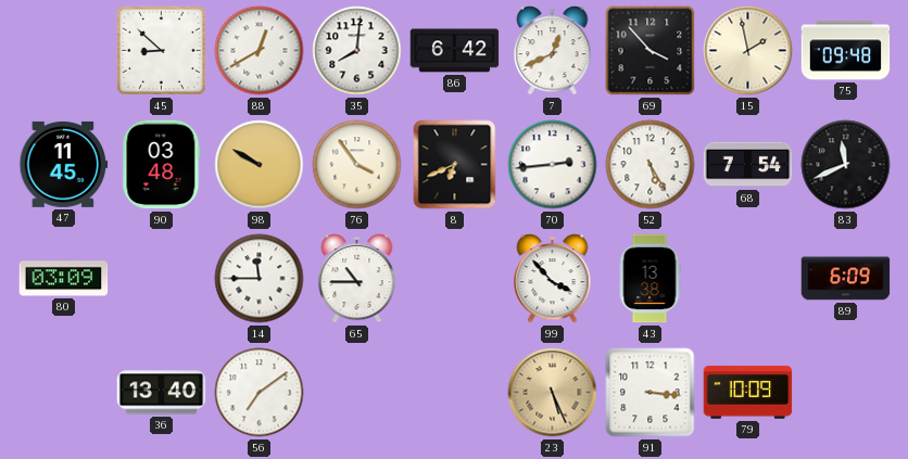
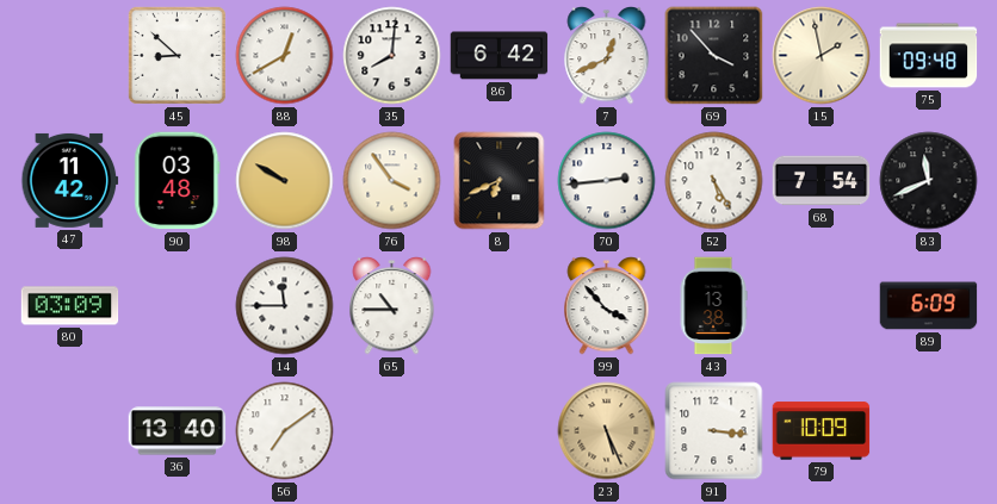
47: 11:45 -> 11:42
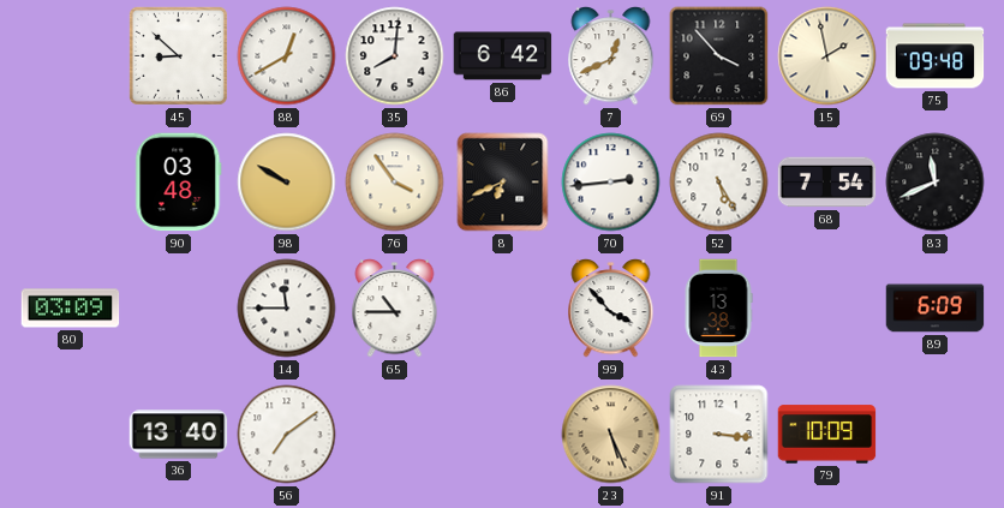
47: 11:42 -> none
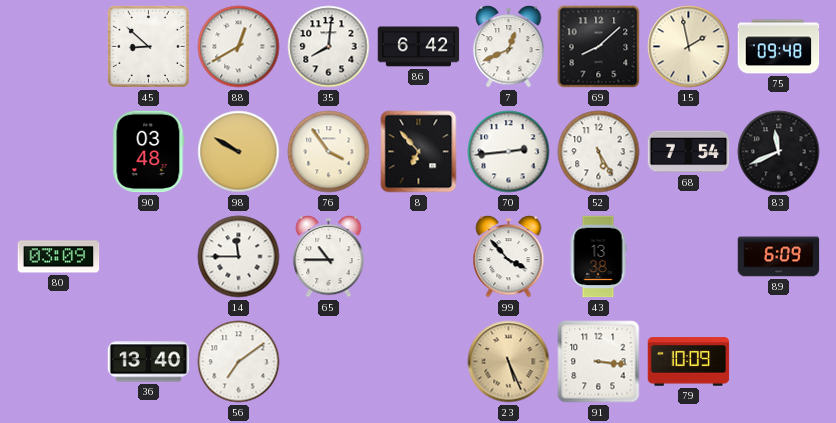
69: 3:53 -> 8:08
8: 6:41 -> 6:53
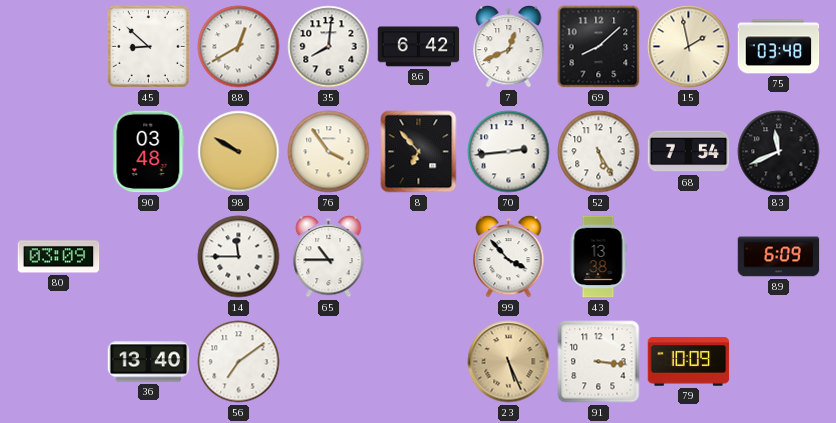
75: 09:48 -> 03:48
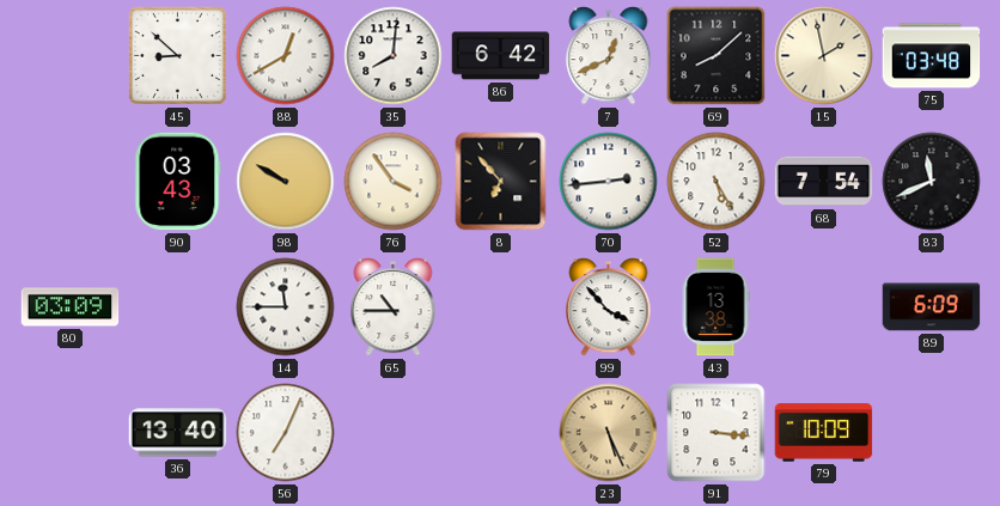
90: 03:48 -> 03:43
56: 7:09 -> 7:04
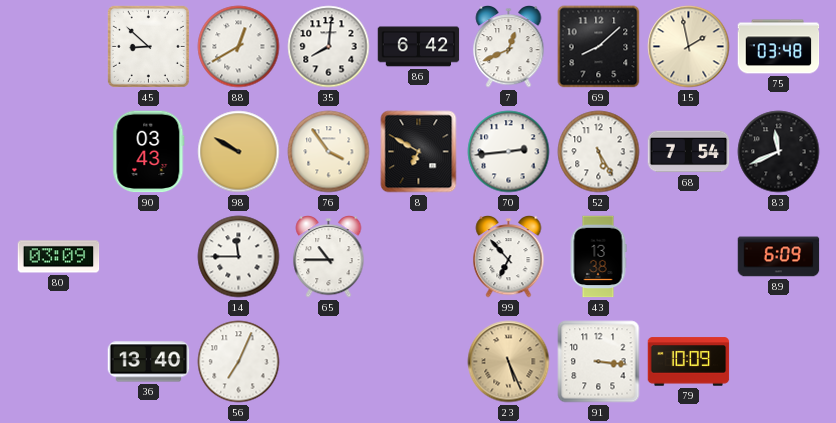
8: 6:53 -> 6:50
99: 3:53 -> 6:53
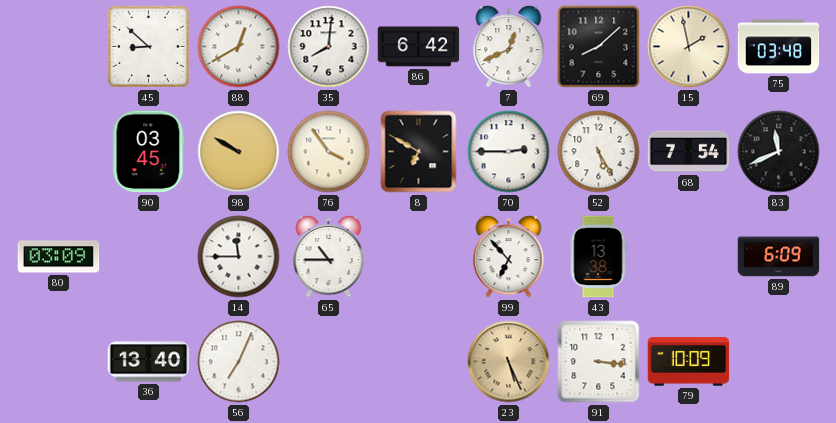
90: 03:43 -> 03:45
70: 2:44 -> 2:45
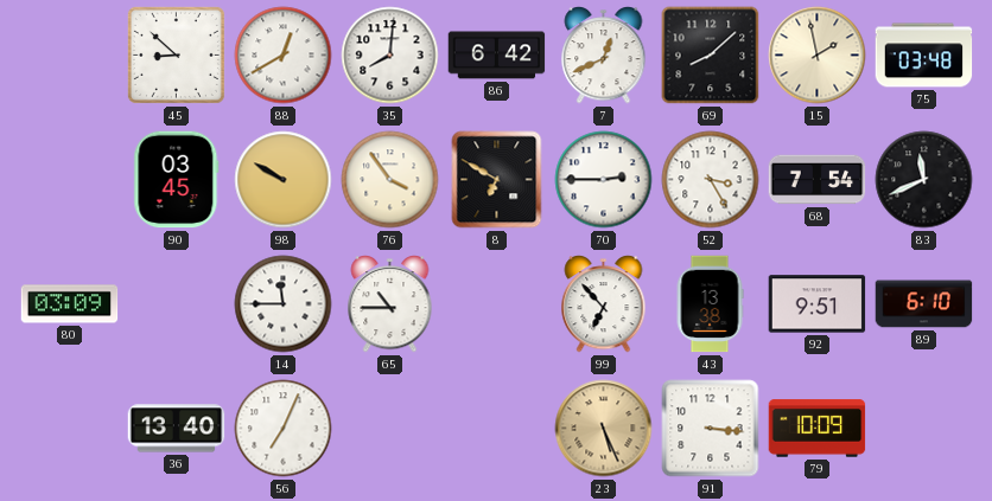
52: 5:25 -> 3:25
92: none -> 9:51
89: 6:09 -> 6:10
